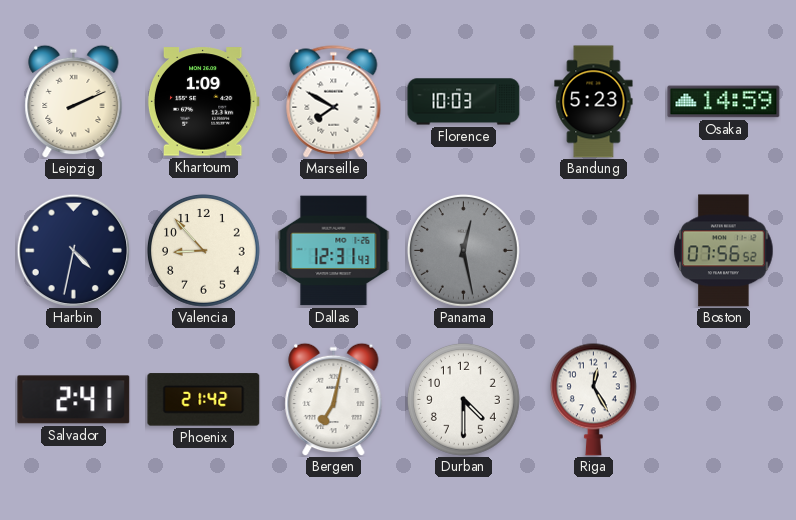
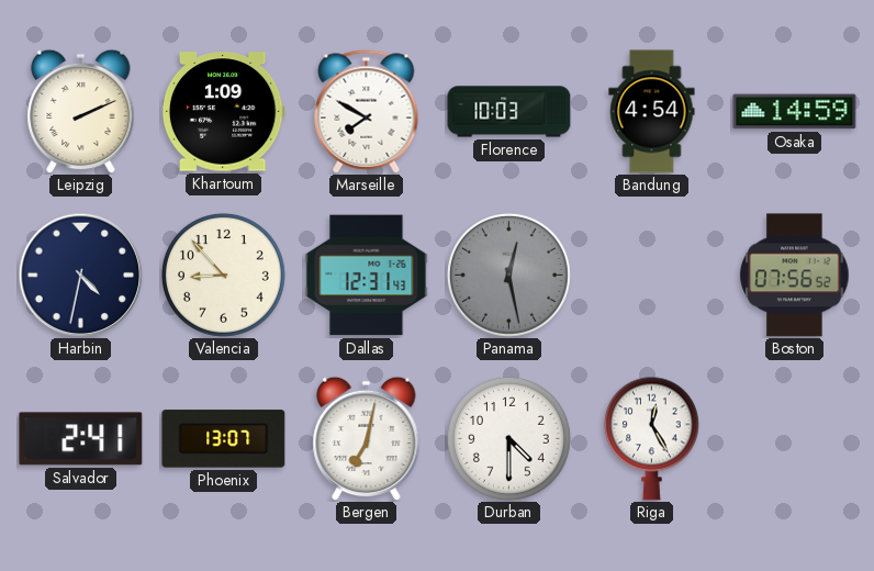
Bandung: 5:23 -> 4:54
Phoenix: 21:42 -> 13:07
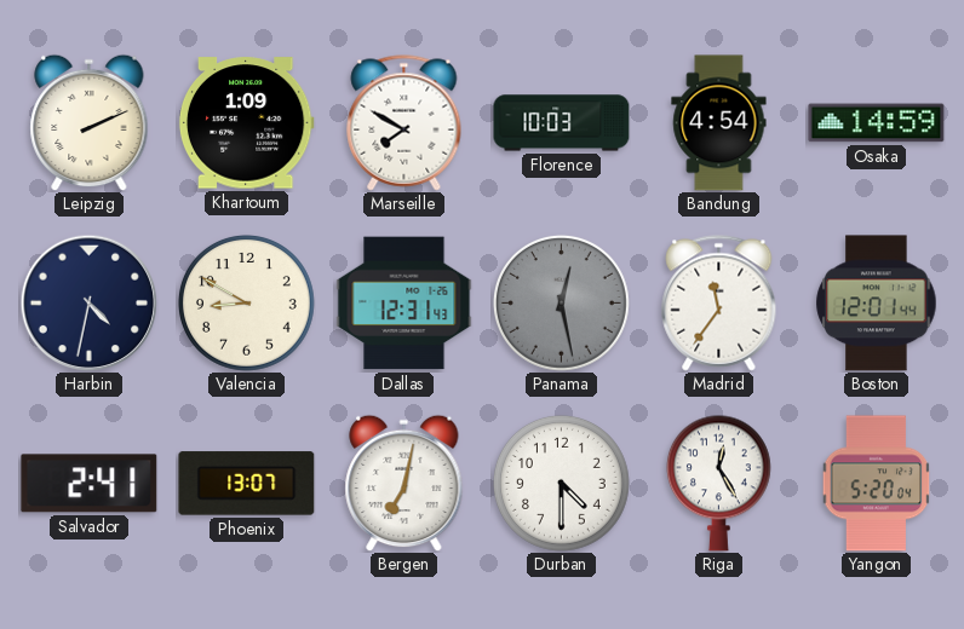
Valencia: 8:53 -> 8:50
Madrid: none -> 11:36
Boston: 07:56 -> 12:01
Yangon: none -> 5:20
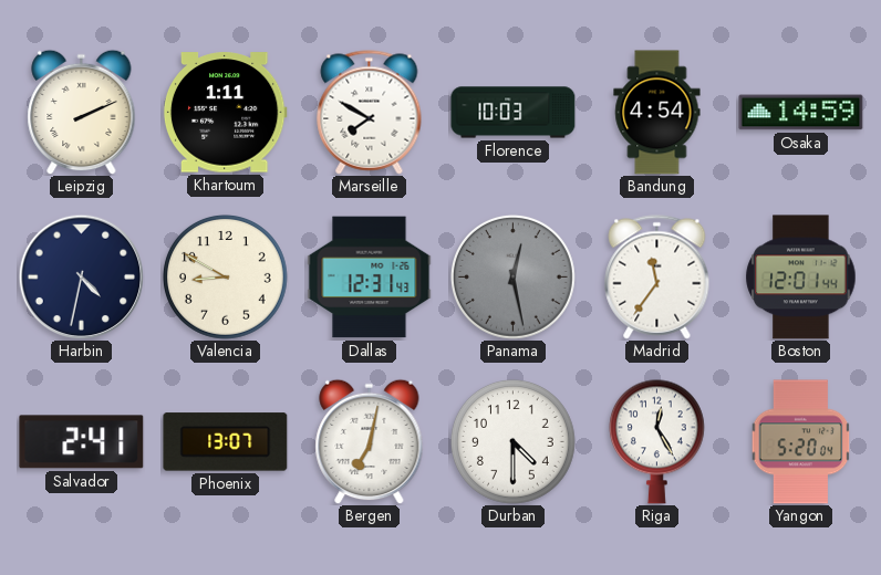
Khartoum: 1:09 -> 1:11
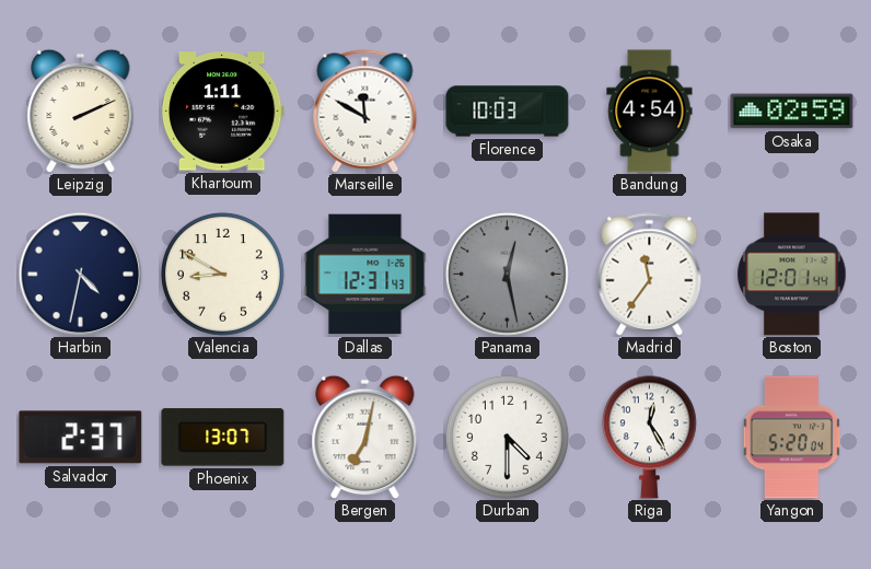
Marseille: 7:50 -> 11:50
Osaka: 14:59 -> 02:59
Salvador: 2:41 -> 2:37
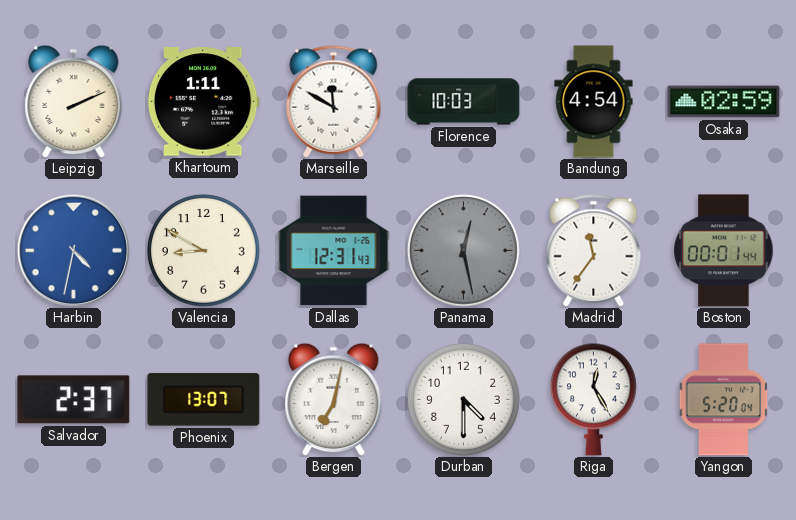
Harbin dial: navy -> blue
Boston: 12:01 -> 00:01
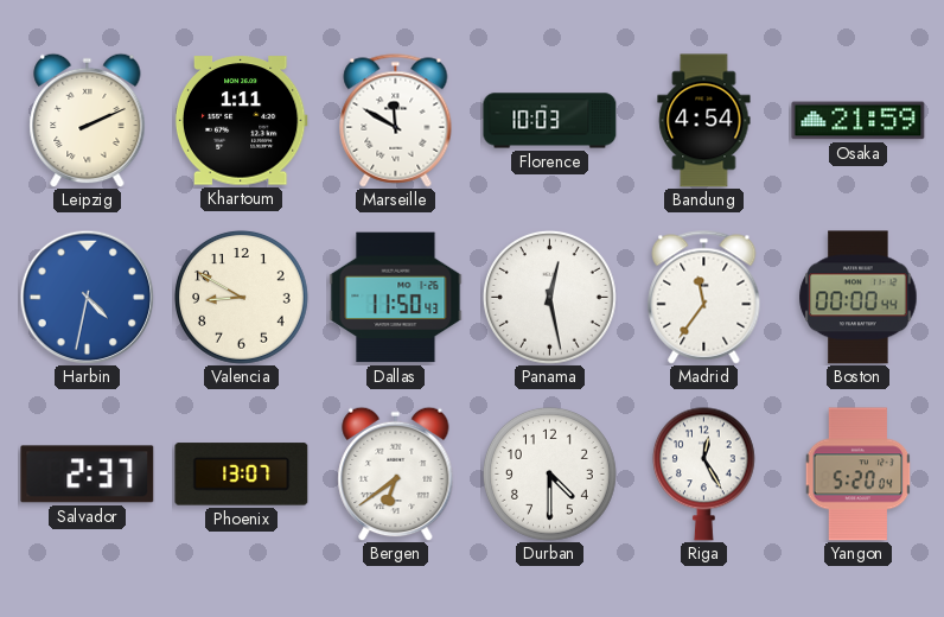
Osaka: 02:59 -> 21:59
Dallas: 12:31 -> 11:50
Panama dial: grey -> white
Boston: 00:01 -> 00:00
Bergen: 7:02 -> 6:39
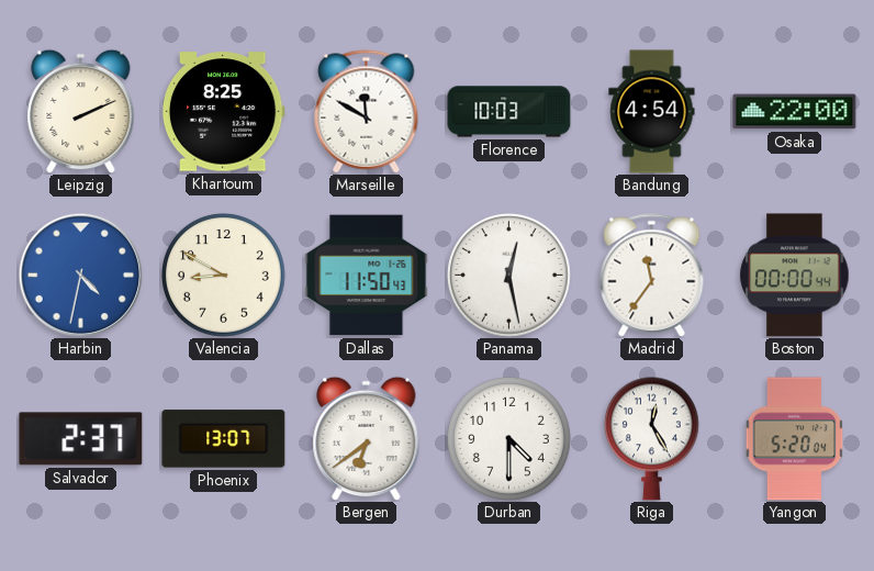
Khartoum: 1:11 -> 8:25
Osaka: 21:59 -> 22:00
